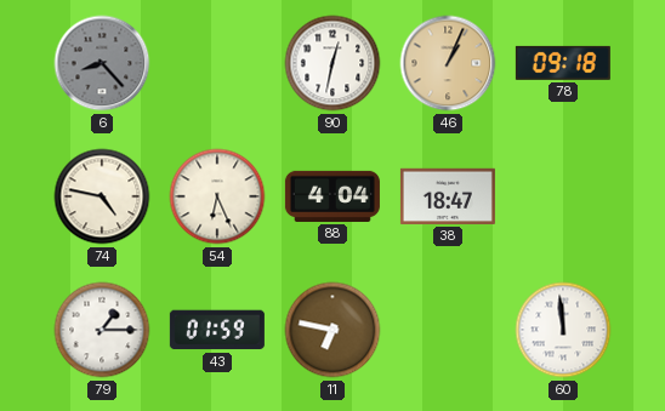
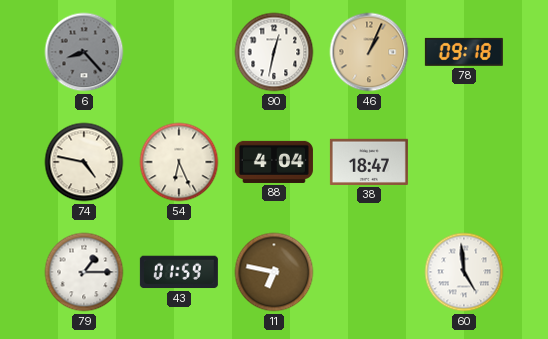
60: 11:59 -> 4:59
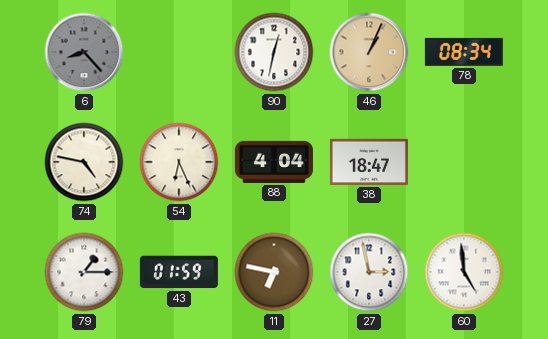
78: 09:18 -> 08:34
27: none -> 2:58
